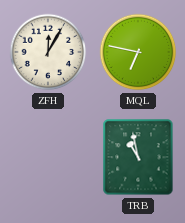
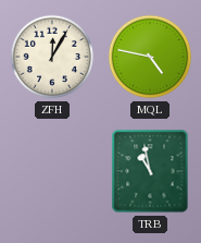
MQL: 6:47 -> 4:47
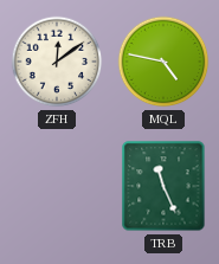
ZFH: 12:05 -> 12:09
TRB: 10:58 -> 11:26
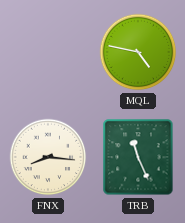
ZFH: 12:09 -> none
FNX: none -> 8:16
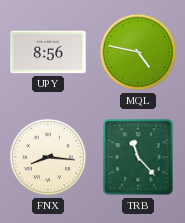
UPY: none -> 8:56
TRB: 11:26 -> 11:23
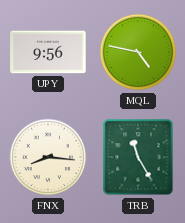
UPY: 8:56 -> 9:56
TRB: 11:23 -> 11:25
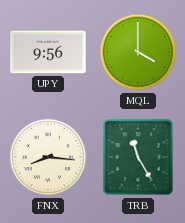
MQL: 4:47 -> 4:00
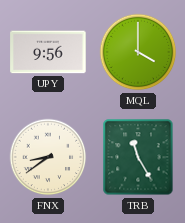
FNX: 8:16 -> 8:39
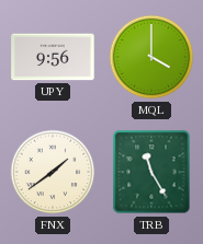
FNX: 8:39 -> 1:39
